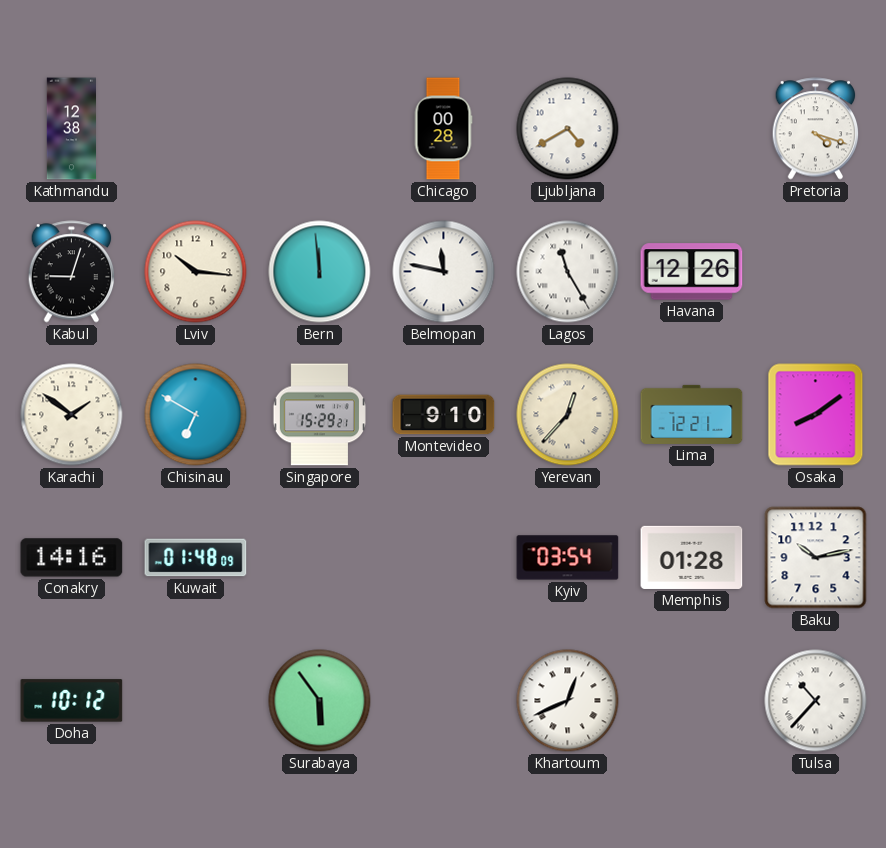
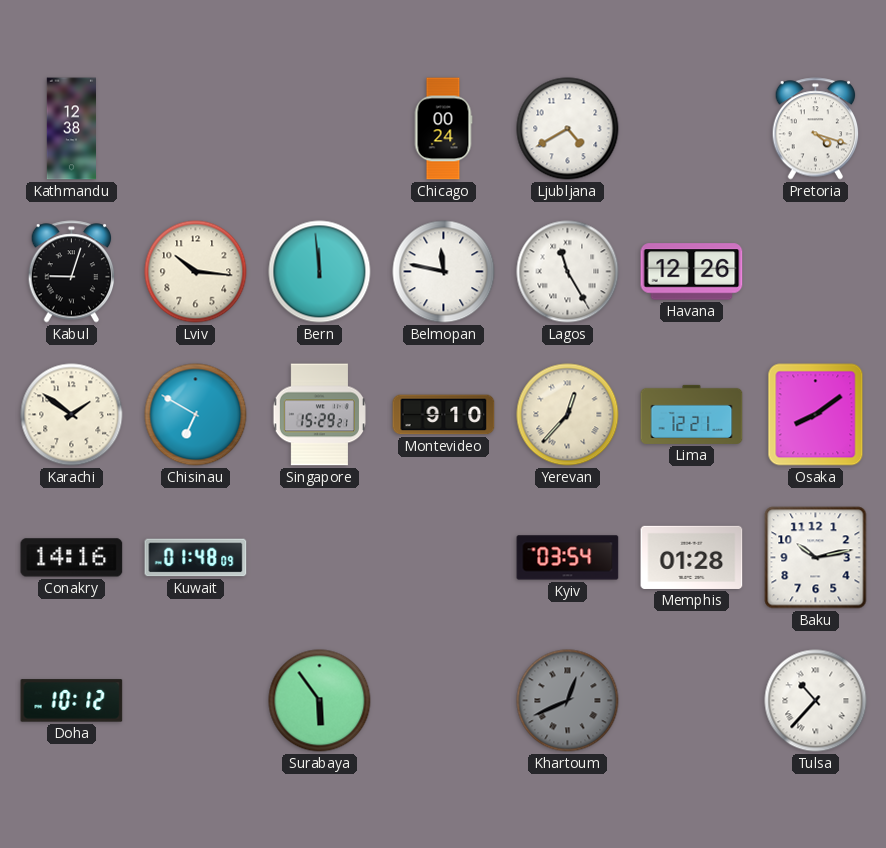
Chicago: 00:28 -> 00:24
Khartoum dial: white -> grey
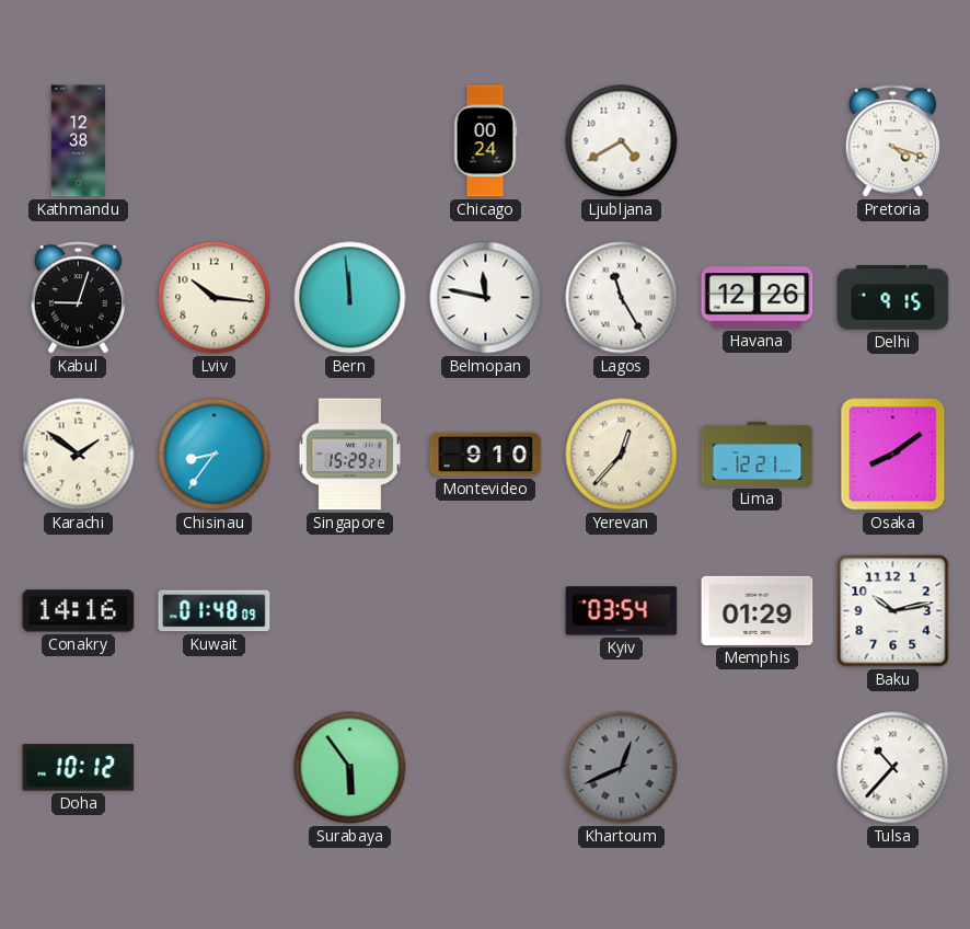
Delhi: none -> 9:15
Chisinau: 6:50 -> 8:36
Memphis: 01:28 -> 01:29
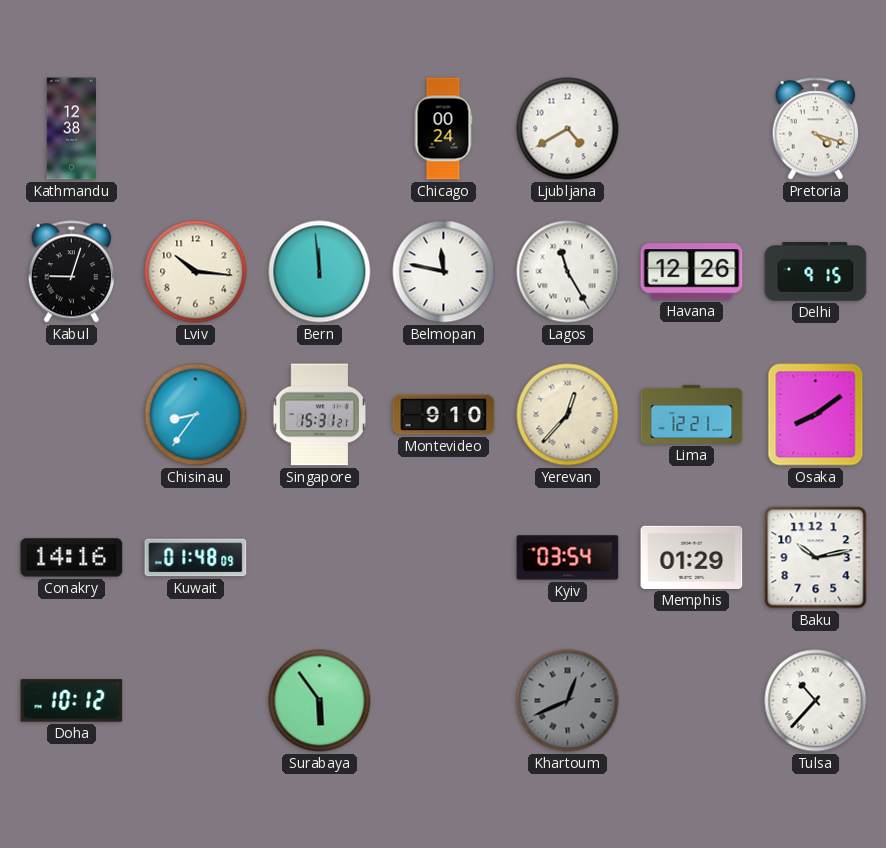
Karachi: 1:51 -> none
Singapore: 15:29 -> 15:31
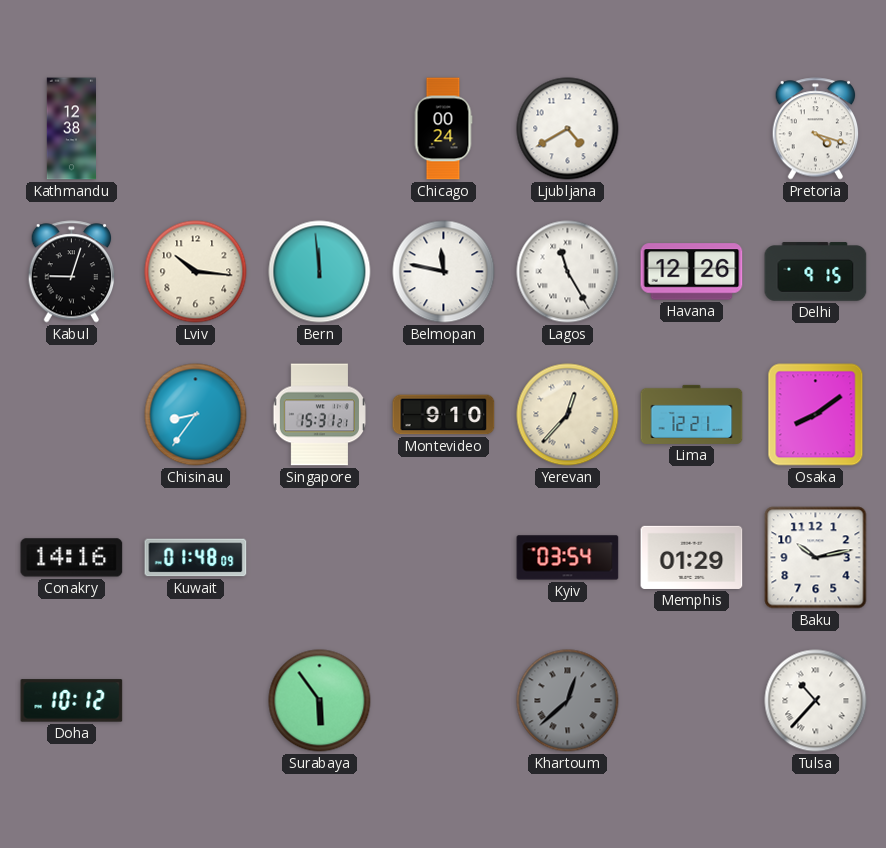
Khartoum: 12:41 -> 12:38
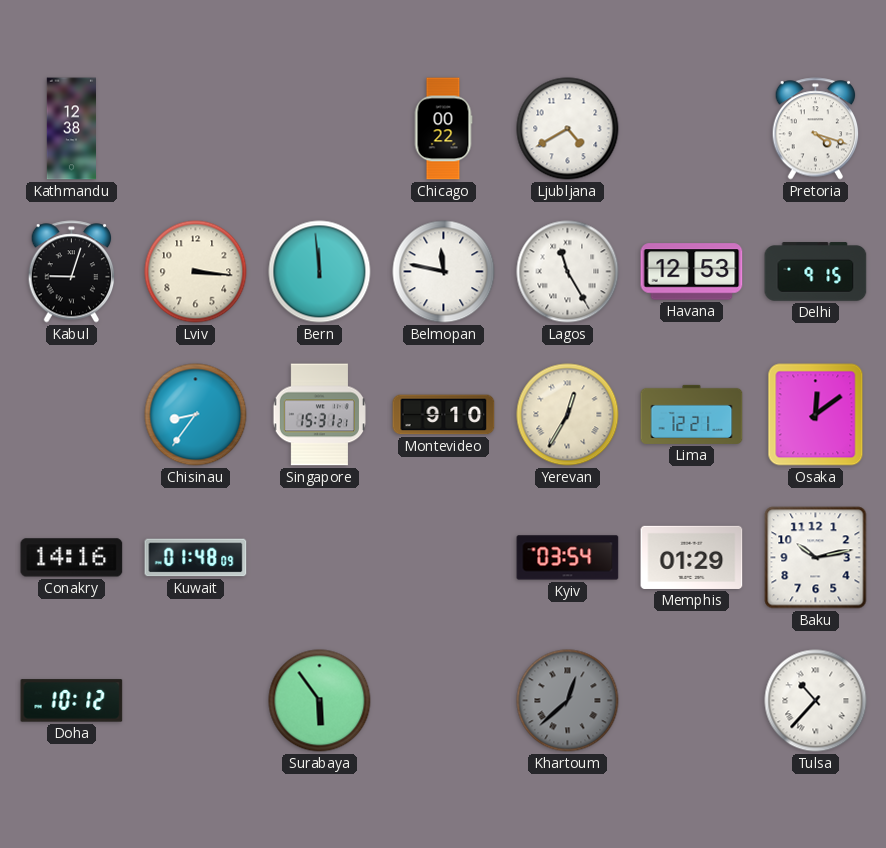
Chicago: 00:24 -> 00:22
Lviv: 10:16 -> 3:16
Havana: 12:26 -> 12:53
Yerevan: 12:37 -> 12:35
Osaka: 8:09 -> 12:09
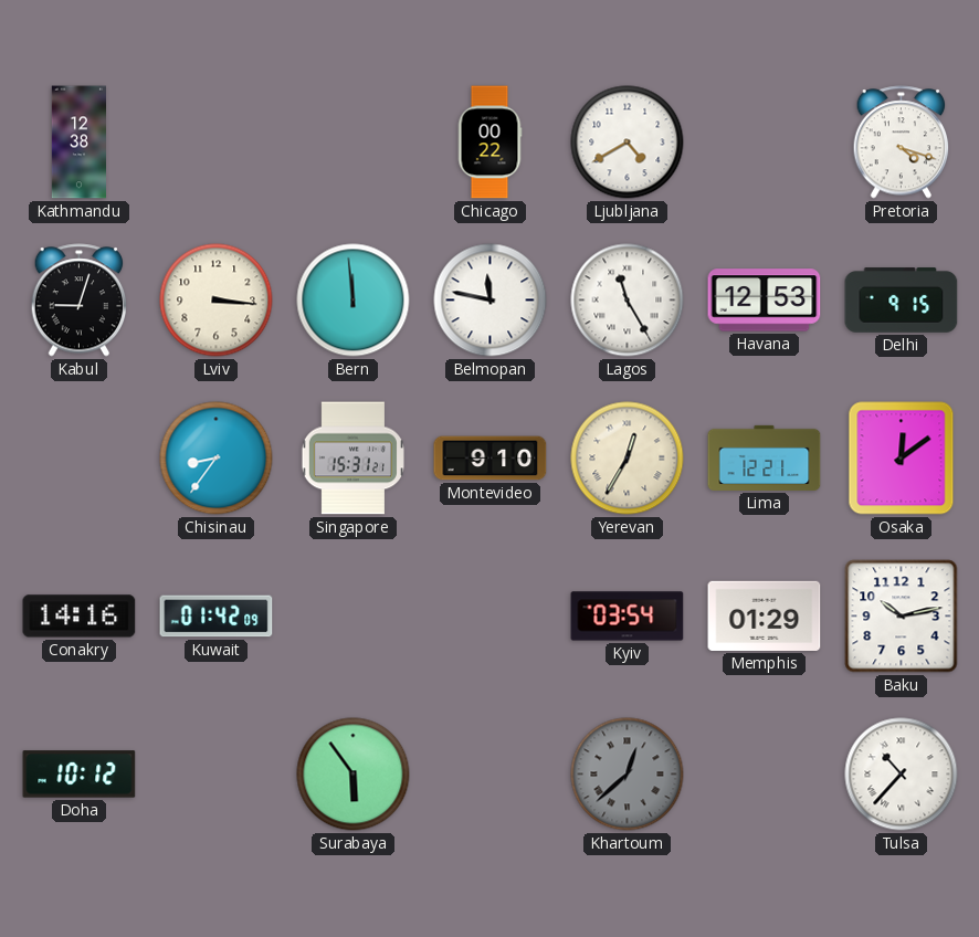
Kuwait: 01:48 -> 01:42
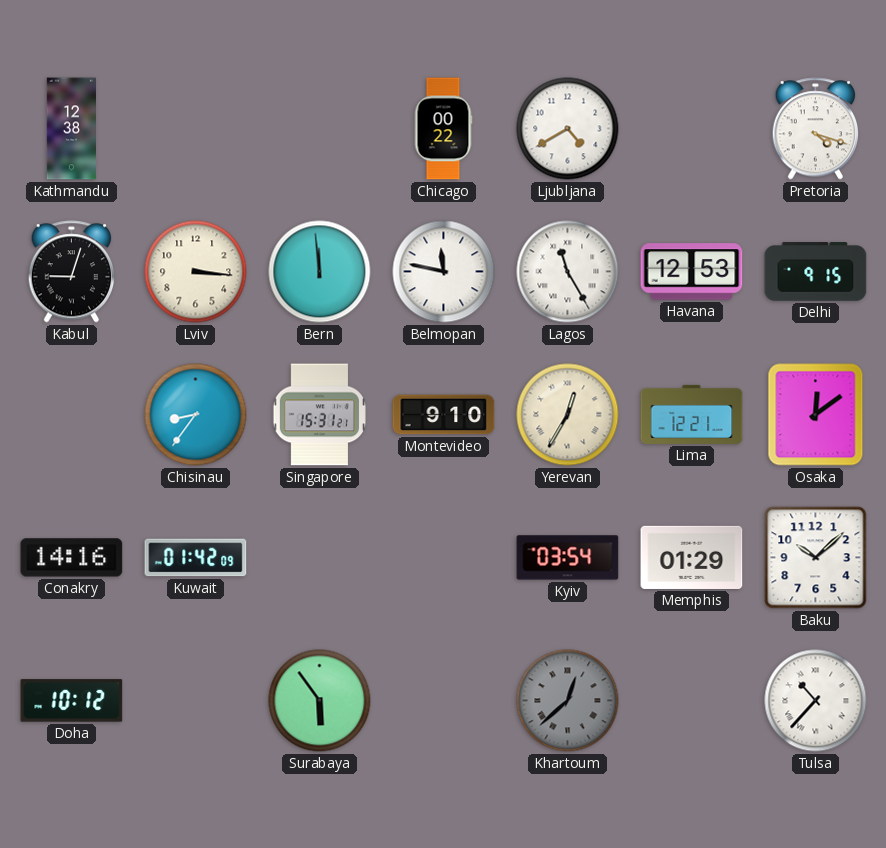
Baku: 10:13 -> 10:08
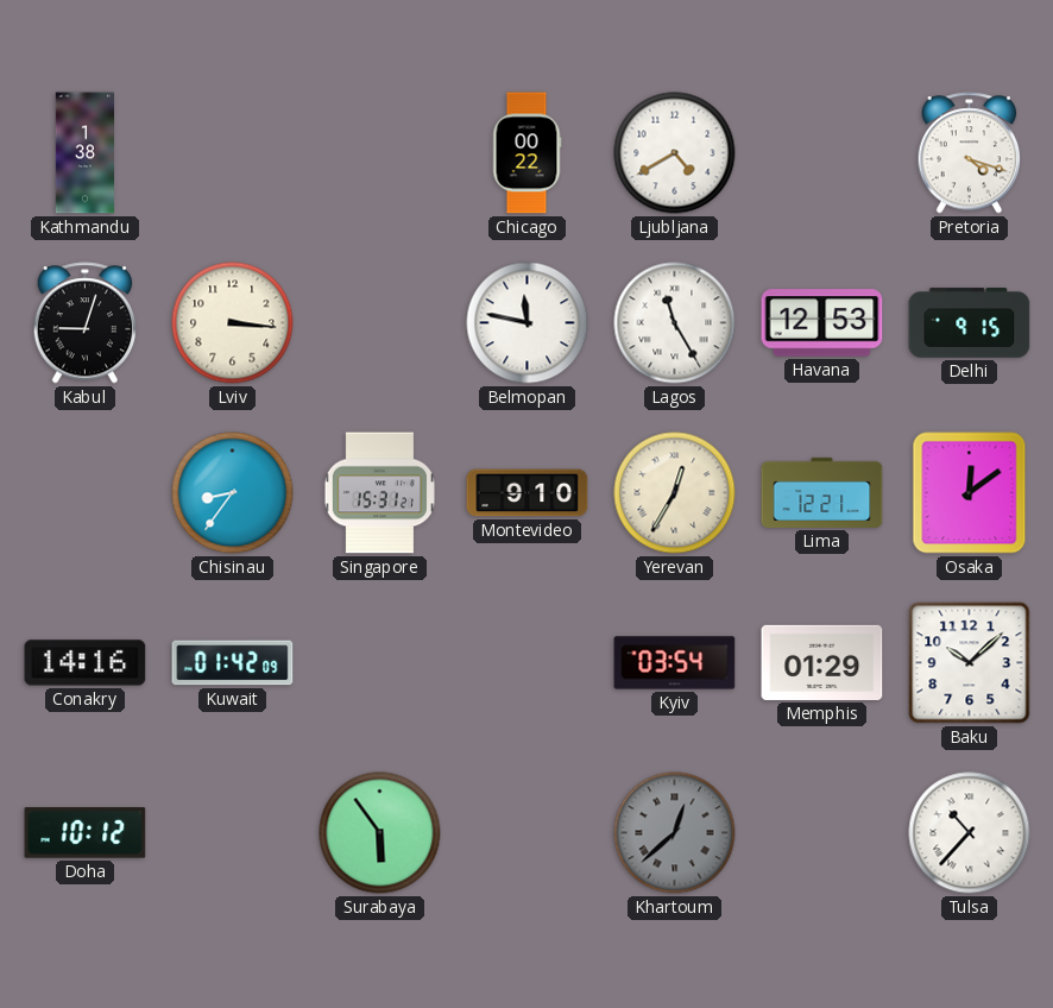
Kathmandu: 12:38 -> 1:38
Bern: 11:59 -> none
